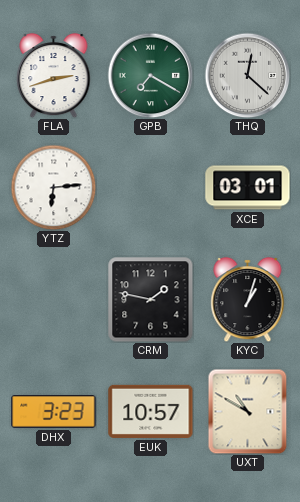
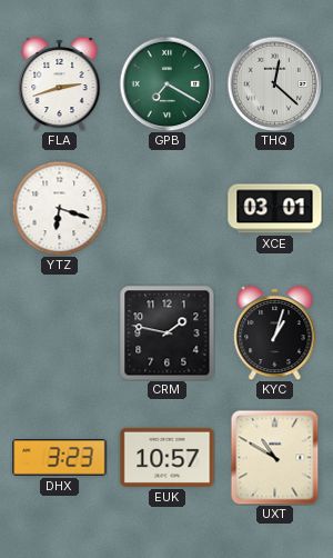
YTZ: 6:14 -> 6:18
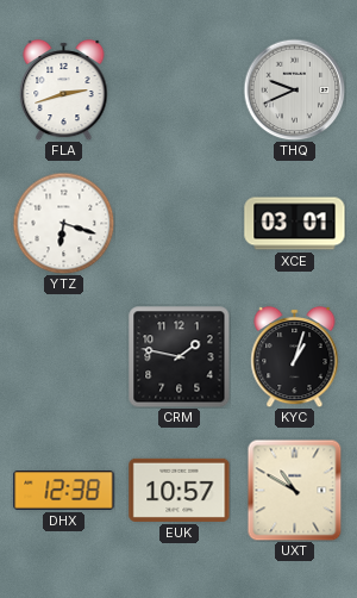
GPB: 7:20 -> none
THQ: 12:22 -> 9:41
DHX: 3:23 -> 12:38
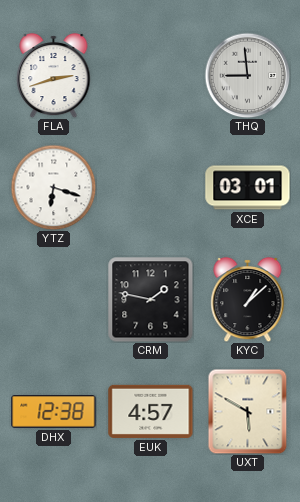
THQ: 9:41 -> 8:59
KYC: 1:03 -> 1:08
EUK: 10:57 -> 4:57
UXT: 10:50 -> 5:50
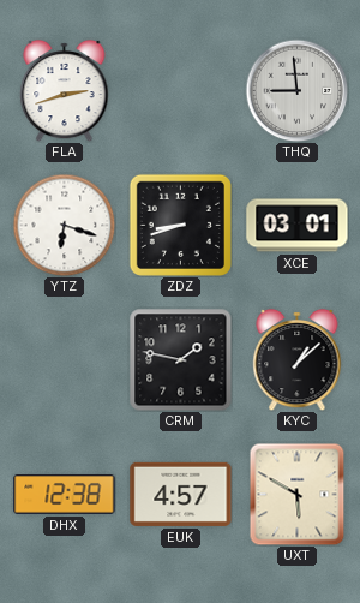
ZDZ: none -> 8:42
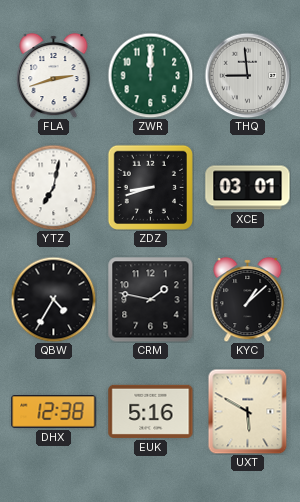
ZWR: none -> 12:00
YTZ: 6:18 -> 7:02
QBW: none -> 4:35
EUK: 4:57 -> 5:16
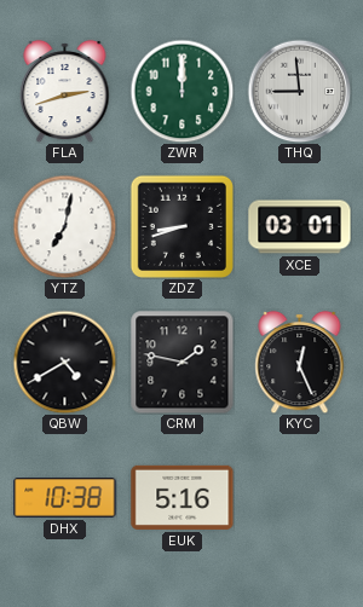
QBW: 4:35 -> 4:40
KYC: 1:08 -> 12:26
DHX: 12:38 -> 10:38
UXT: 5:50 -> none
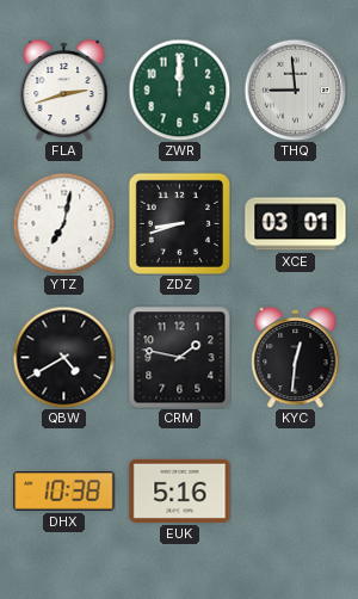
KYC: 12:26 -> 12:31
